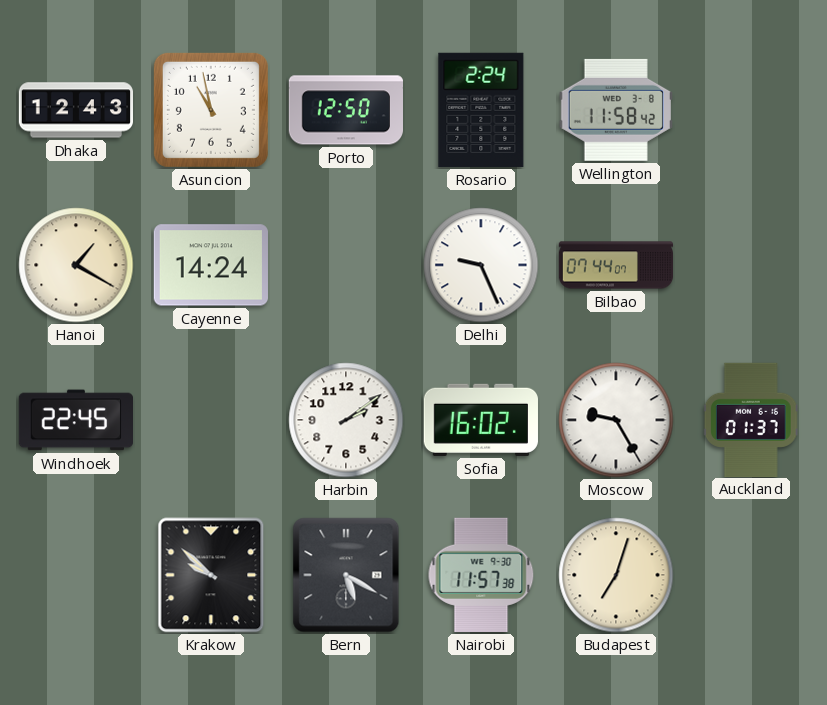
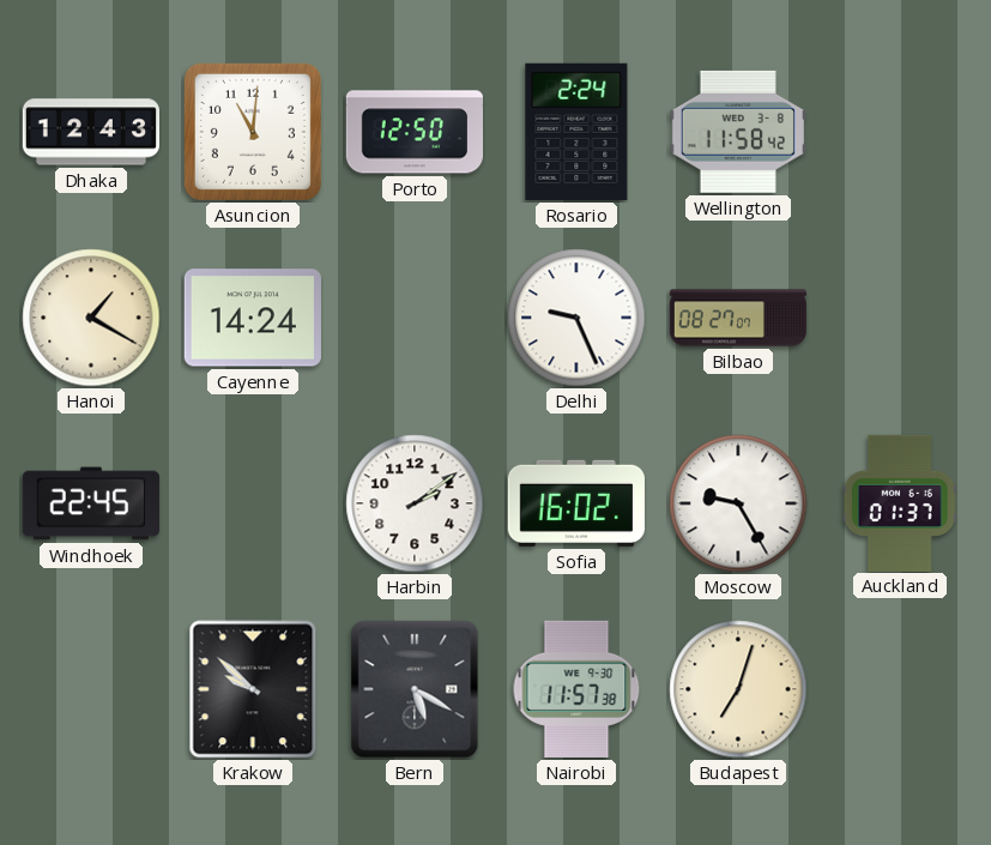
Asuncion: 10:58 -> 11:01
Bilbao: 07:44 -> 08:27
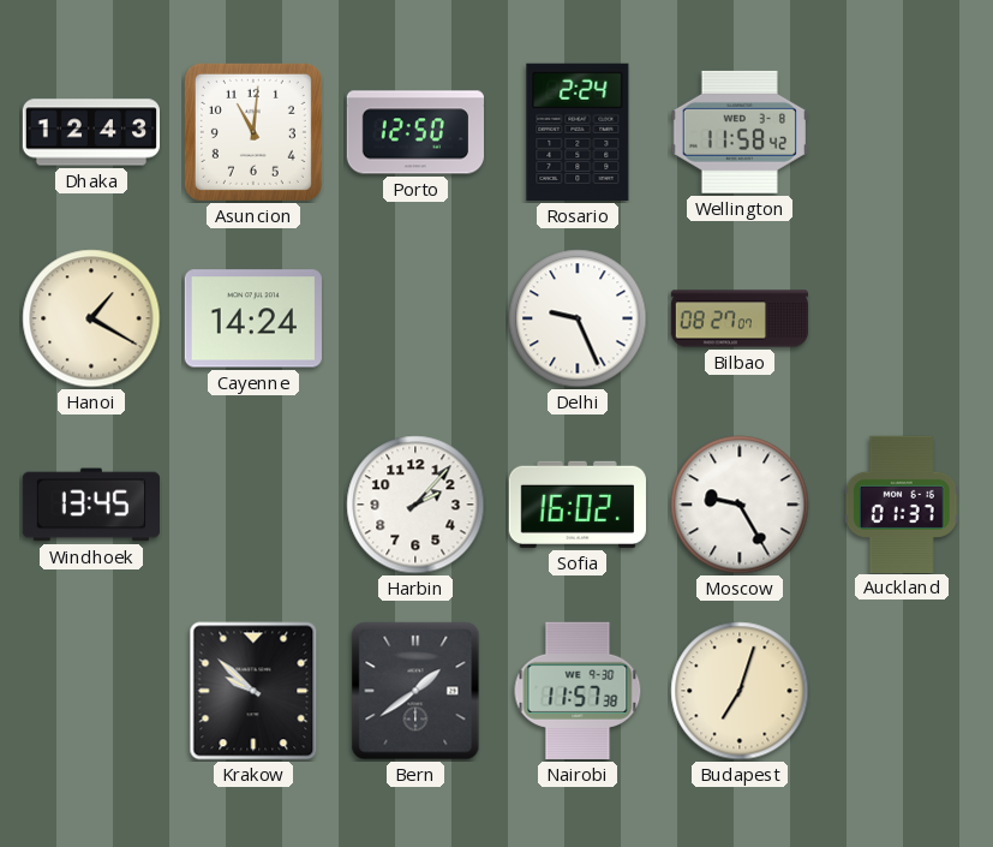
Windhoek: 22:45 -> 13:45
Harbin: 2:09 -> 2:07
Bern: 5:20 -> 1:39
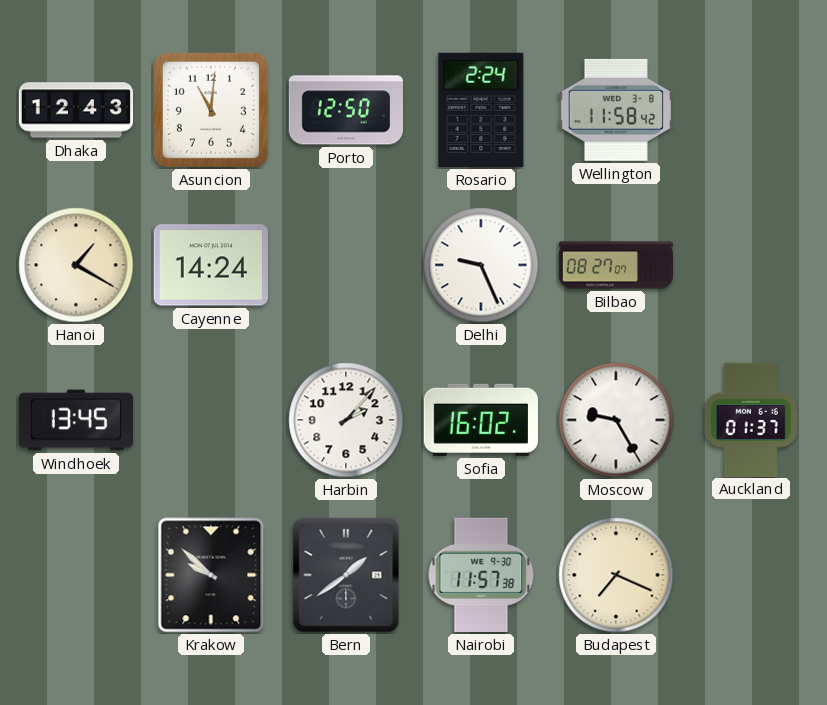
Budapest: 7:03 -> 7:19
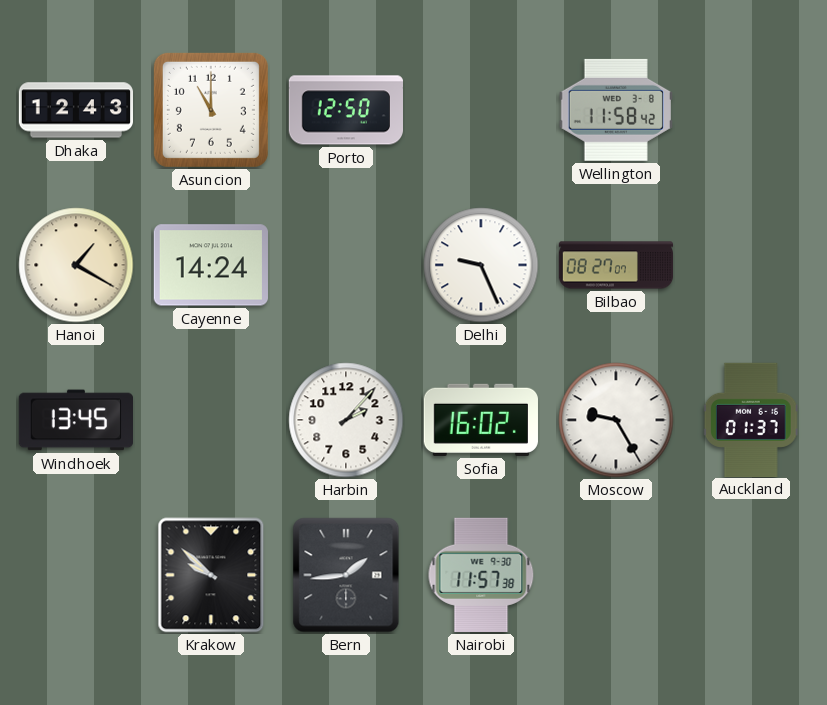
Asuncion: 11:01 -> 11:00
Rosario: 2:24 -> none
Bern: 1:39 -> 1:44
Budapest: 7:19 -> none
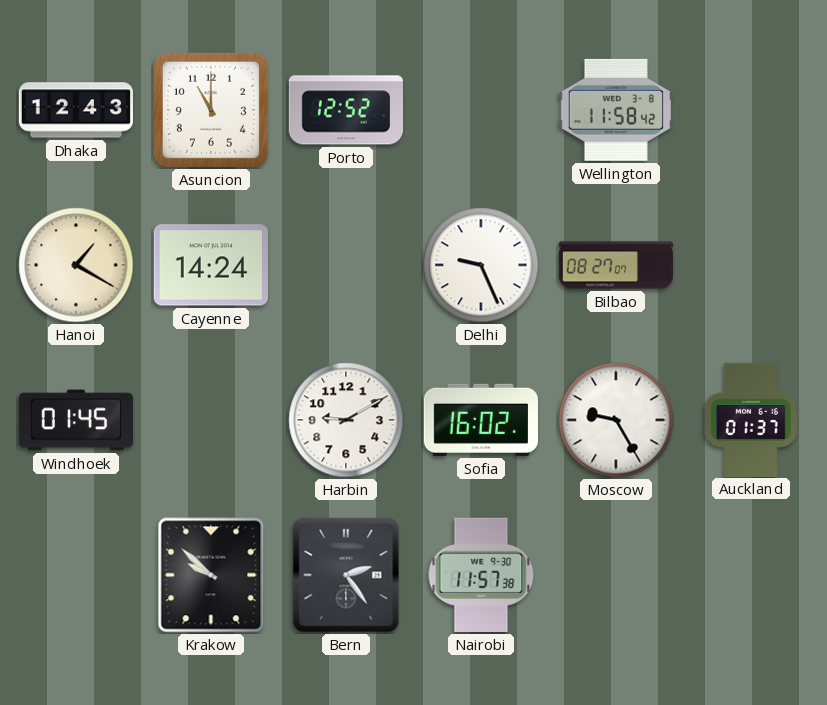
Porto: 12:50 -> 12:52
Windhoek: 13:45 -> 01:45
Harbin: 2:07 -> 9:10
Bern: 1:44 -> 2:24
